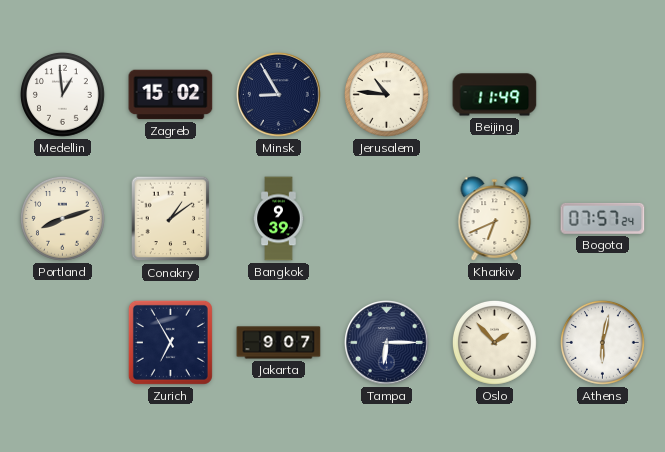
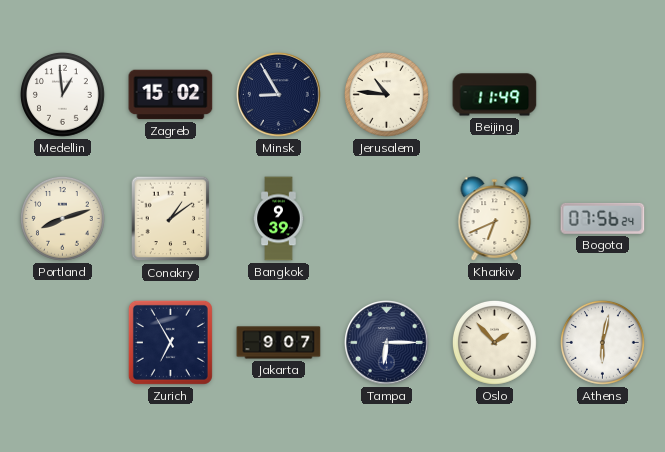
Bogota: 07:57 -> 07:56
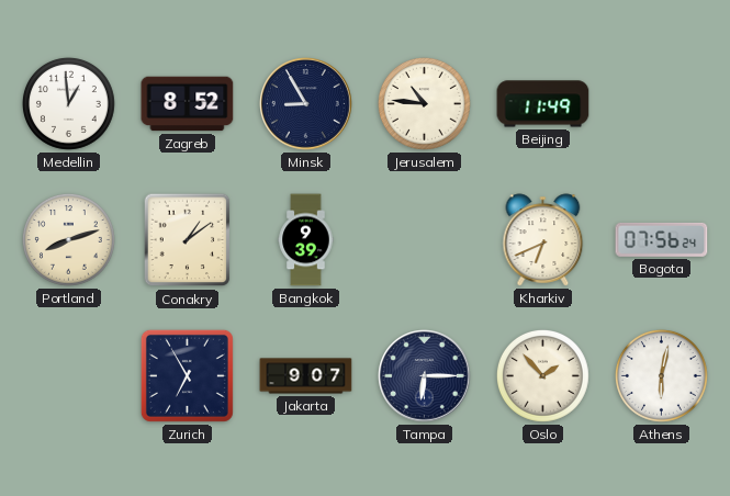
Zagreb: 15:02 -> 8:52
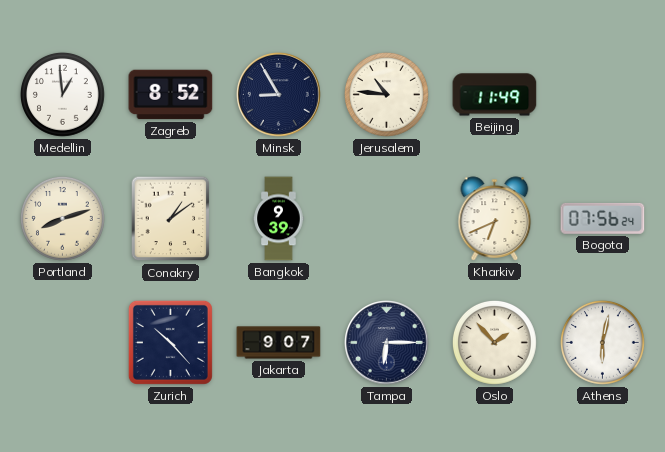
Zurich: 6:55 -> 10:23
